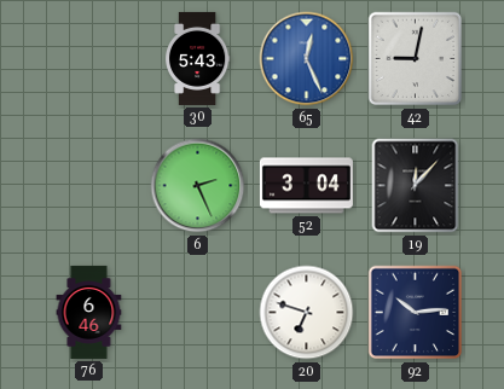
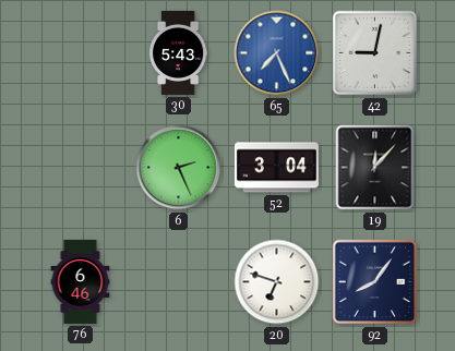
65: 12:26 -> 7:26
92: 10:14 -> 8:06
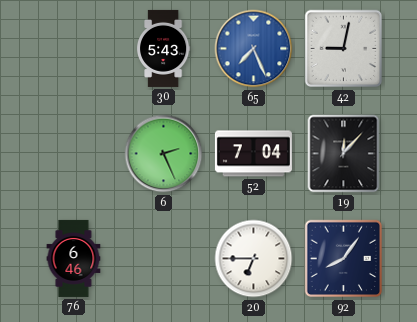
52: 3:04 -> 7:04
20: 6:48 -> 6:45
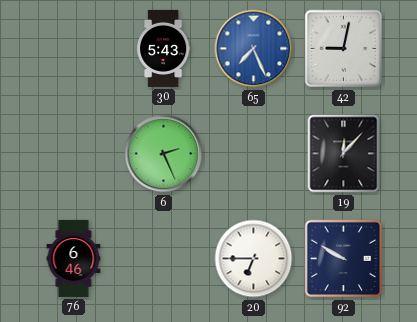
52: 7:04 -> none
92: 8:06 -> 9:50
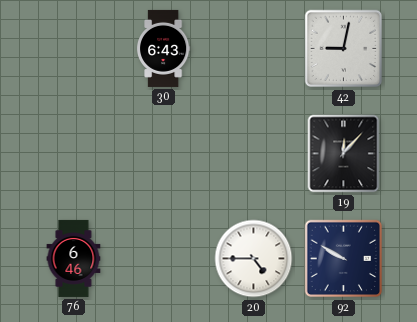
30: 5:43 -> 6:43
65: 7:26 -> none
6: 2:26 -> none
20: 6:45 -> 4:45
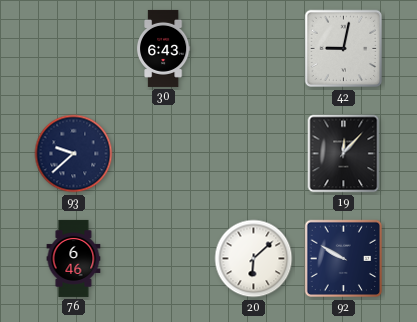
93: none -> 9:38
20: 4:45 -> 6:08
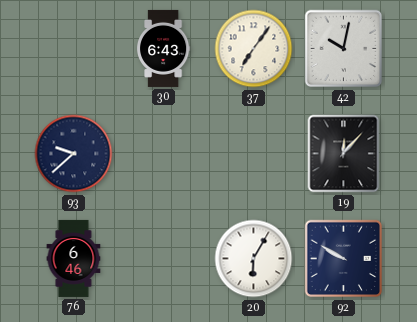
37: none -> 7:06
42: 9:02 -> 10:02
20: 6:08 -> 6:05
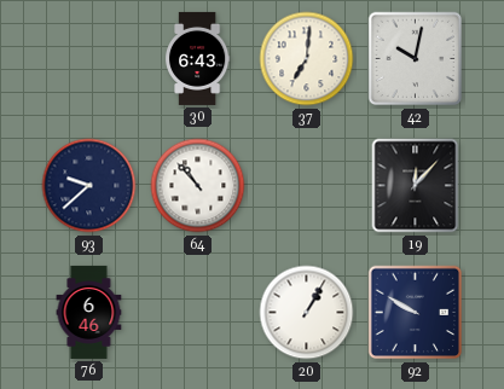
37: 7:06 -> 7:01
64: none -> 10:53
20: 6:05 -> 1:05
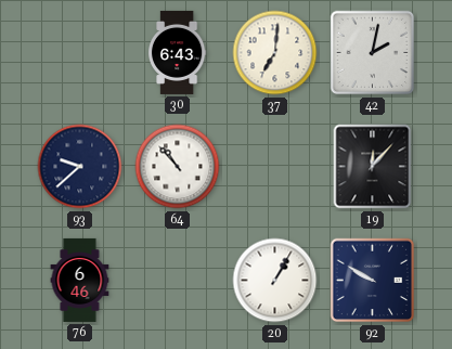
42: 10:02 -> 2:02
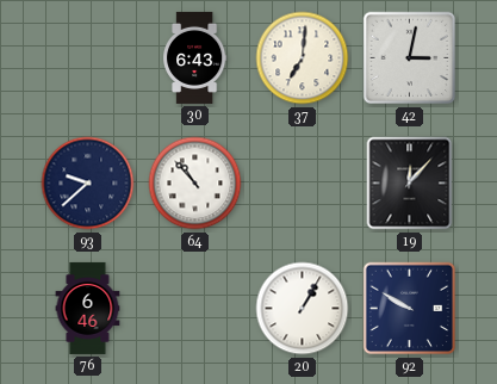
42: 2:02 -> 3:02
